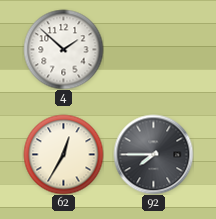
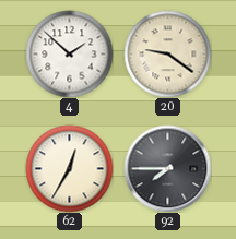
20: none -> 9:21
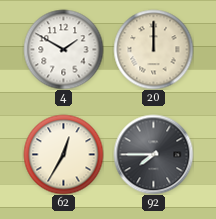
4: 1:52 -> 1:50
20: 9:21 -> 12:00
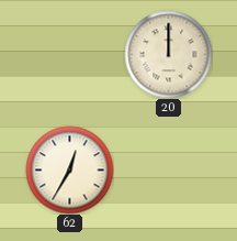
4: 1:50 -> none
92: 7:45 -> none
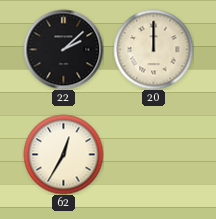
22: none -> 2:08
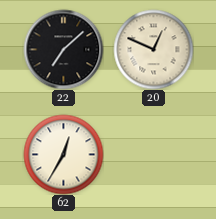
22: 2:08 -> 7:08
20: 12:00 -> 12:49
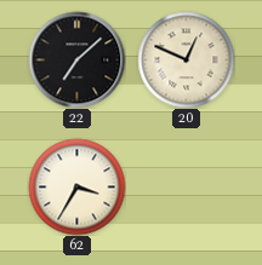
62: 12:35 -> 3:35
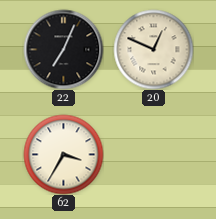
22: 7:08 -> 7:04
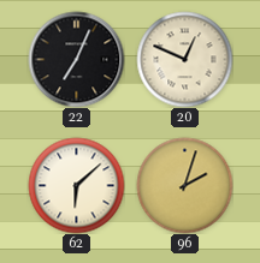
62: 3:35 -> 6:08
96: none -> 2:03
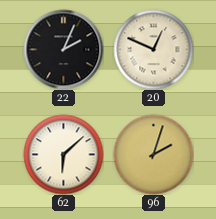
22: 7:04 -> 2:04
